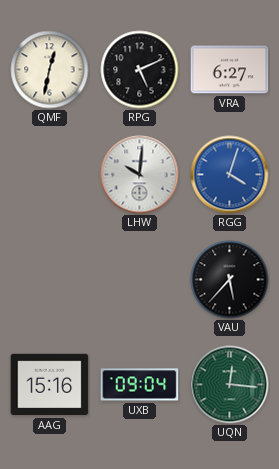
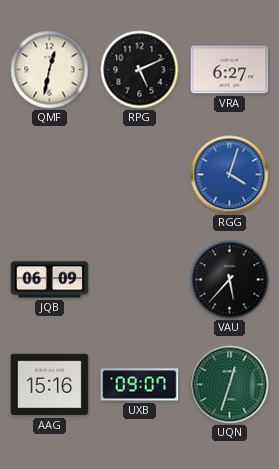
LHW: 10:01 -> none
JQB: none -> 06:09
UXB: 09:04 -> 09:07
UQN: 12:16 -> 12:33
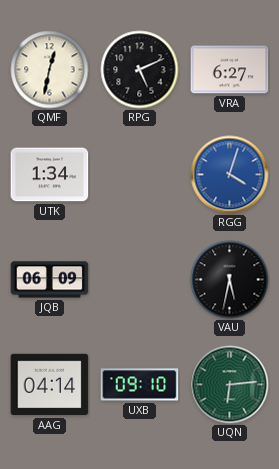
UTK: none -> 1:34
VAU: 5:37 -> 5:32
AAG: 15:16 -> 04:14
UXB: 09:07 -> 09:10
UQN: 12:33 -> 6:14
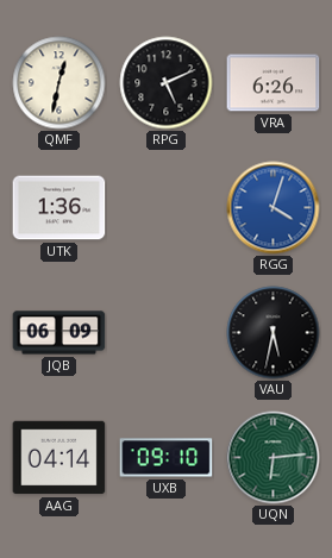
VRA: 6:27 -> 6:26
UTK: 1:34 -> 1:36
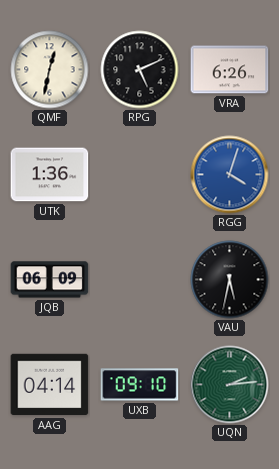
UQN: 6:14 -> 2:14
